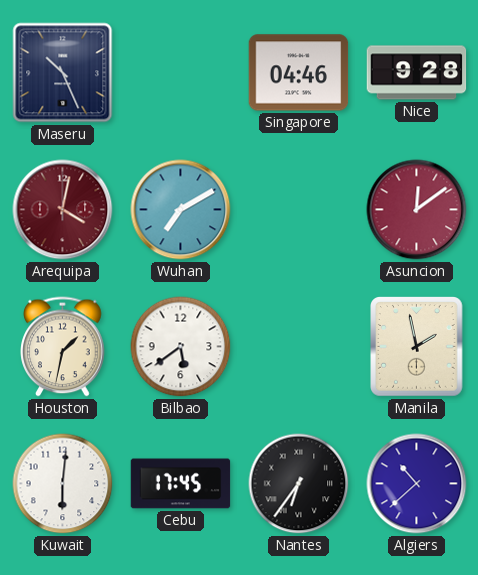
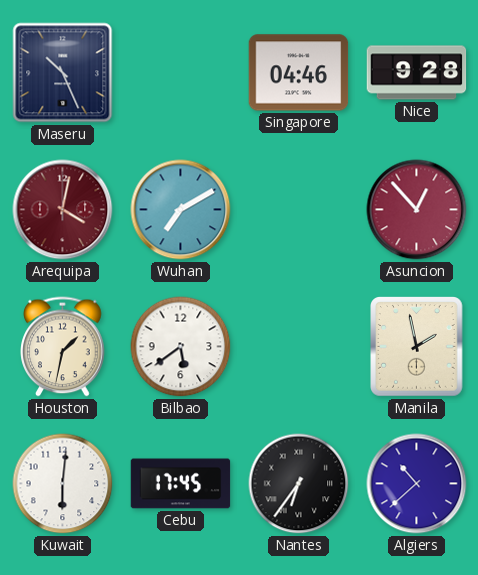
Asuncion: 12:09 -> 12:53
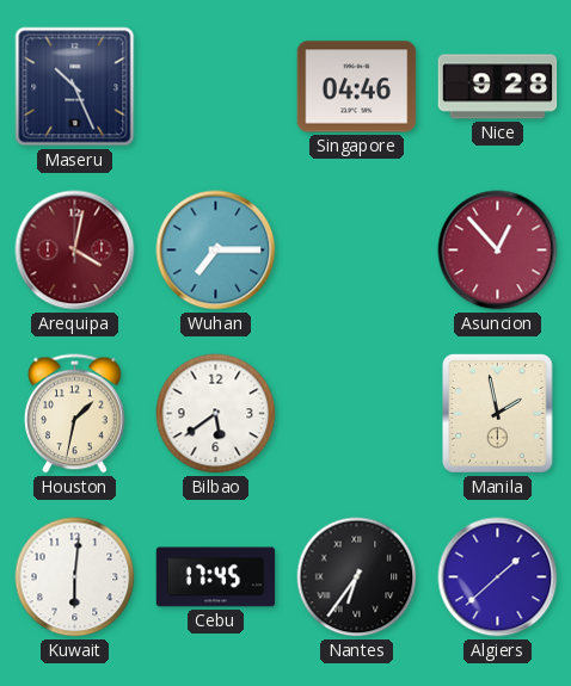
Wuhan: 7:10 -> 7:15
Algiers: 10:38 -> 1:38
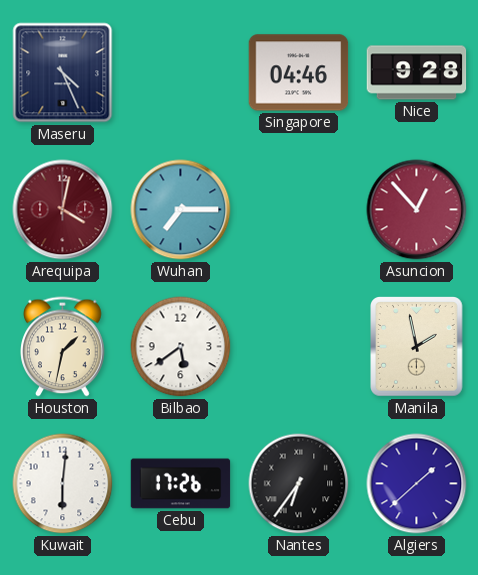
Maseru: 10:26 -> 4:26
Cebu: 17:45 -> 17:26
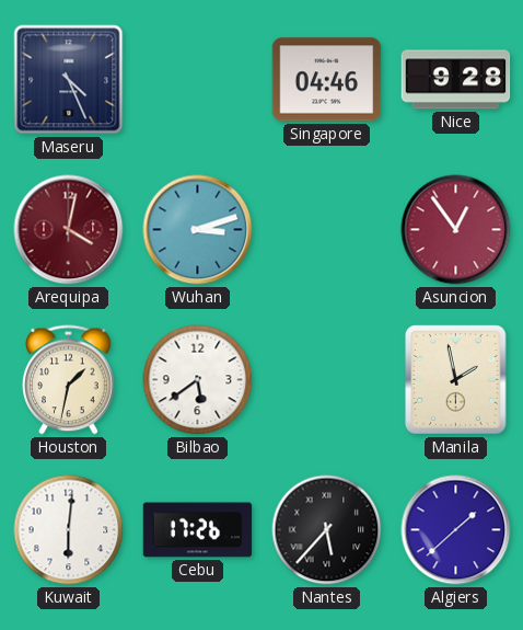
Wuhan: 7:15 -> 3:12
Asuncion: 12:53 -> 12:54
Nantes: 6:36 -> 5:37
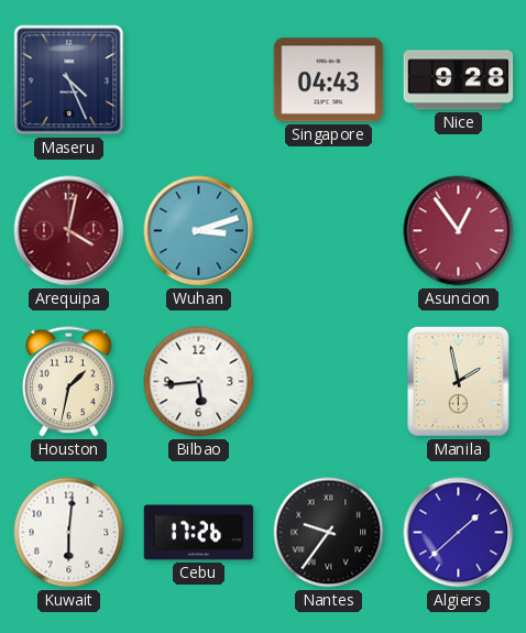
Singapore: 04:46 -> 04:43
Bilbao: 5:39 -> 5:44
Nantes: 5:37 -> 9:36
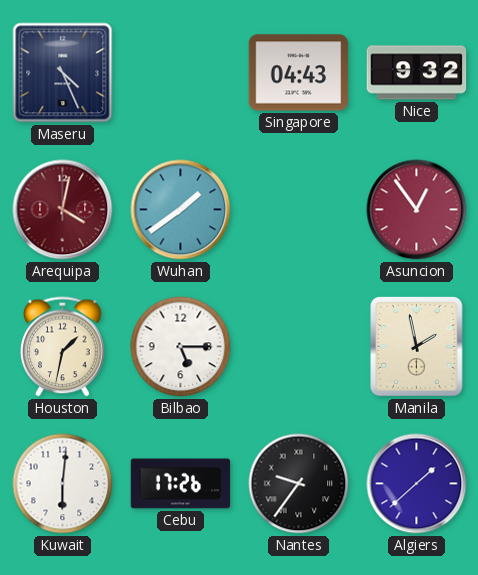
Nice: 9:28 -> 9:32
Wuhan: 3:12 -> 1:39
Bilbao: 5:44 -> 5:15
